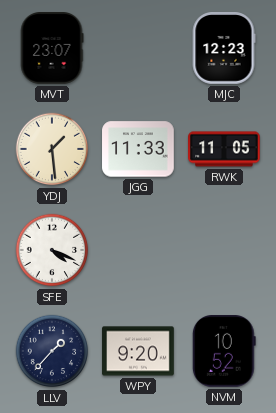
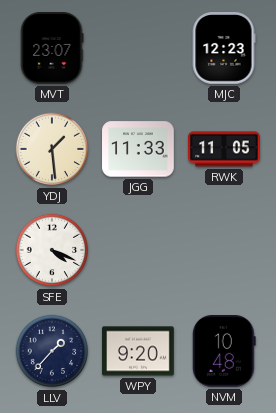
NVM: 10:52 -> 10:48
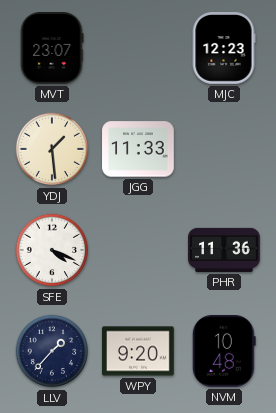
RWK: 11:05 -> none
PHR: none -> 11:36
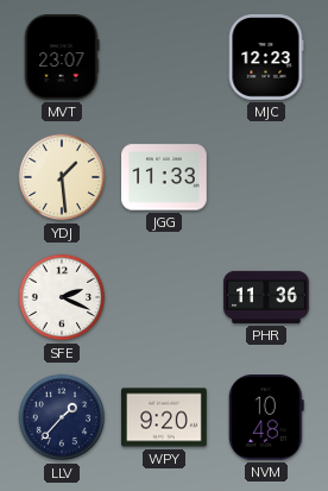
SFE: 4:19 -> 2:19
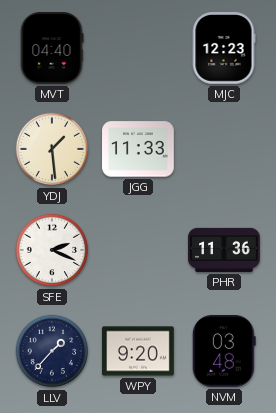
MVT: 23:07 -> 04:40
NVM: 10:48 -> 03:48
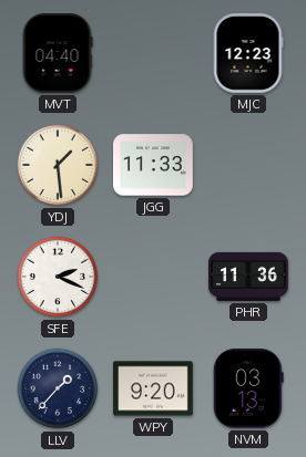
NVM: 03:48 -> 03:13
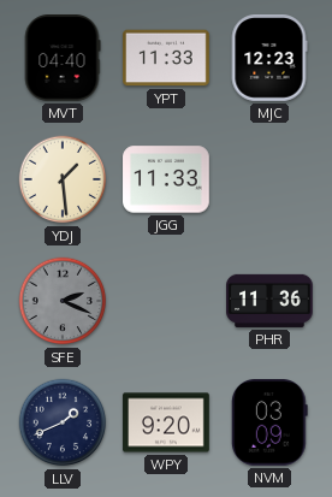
YPT: none -> 11:33
SFE dial: white -> grey
LLV: 1:37 -> 1:41
NVM: 03:13 -> 03:09
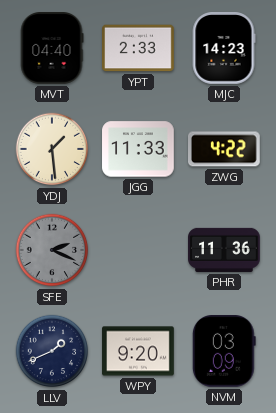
YPT: 11:33 -> 2:33
MJC: 12:23 -> 14:23
ZWG: none -> 4:22
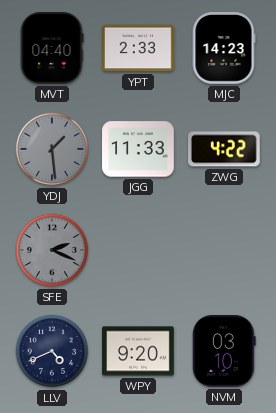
YDJ dial: cream -> grey
PHR: 11:36 -> none
LLV: 1:41 -> 4:41
NVM: 03:09 -> 03:10
